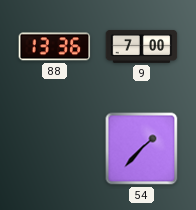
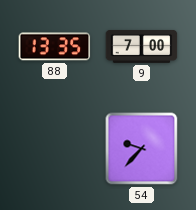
88: 13:36 -> 13:35
54: 1:37 -> 9:37
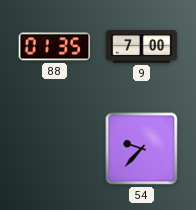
88: 13:35 -> 01:35
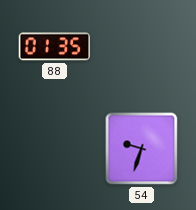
9: 7:00 -> none
54: 9:37 -> 9:33
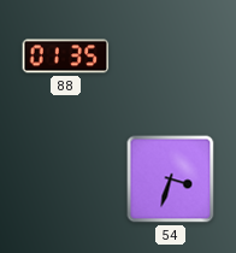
54: 9:33 -> 3:33
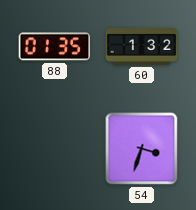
60: none -> 1:32
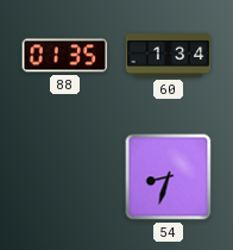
60: 1:32 -> 1:34
54: 3:33 -> 8:33
